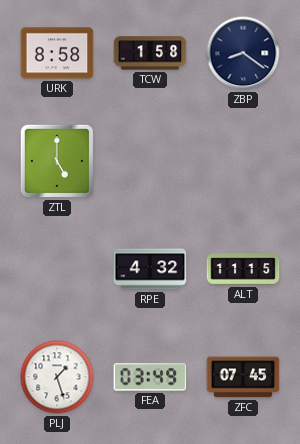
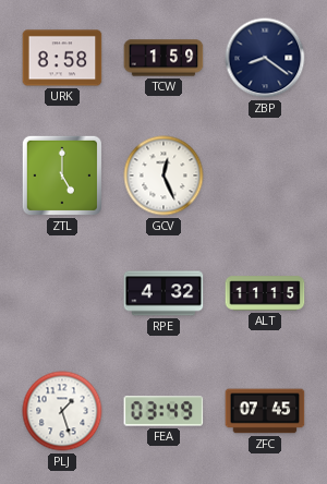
TCW: 1:58 -> 1:59
GCV: none -> 12:26
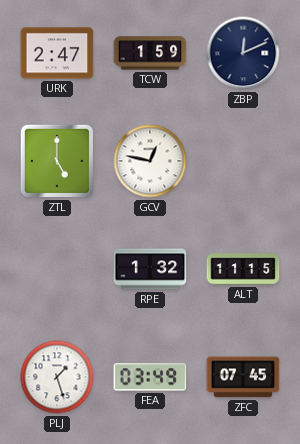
URK: 8:58 -> 2:47
ZBP: 8:21 -> 12:11
GCV: 12:26 -> 12:47
RPE: 4:32 -> 1:32
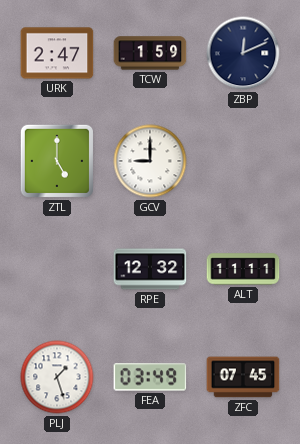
GCV: 12:47 -> 9:00
RPE: 1:32 -> 12:32
ALT: 11:15 -> 11:11
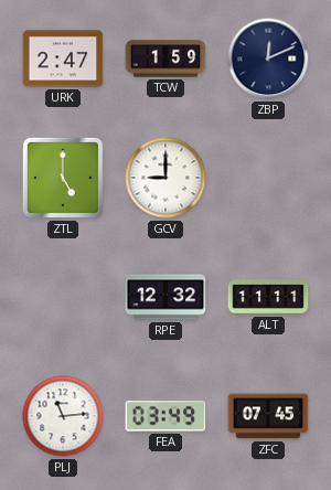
PLJ: 1:27 -> 11:14
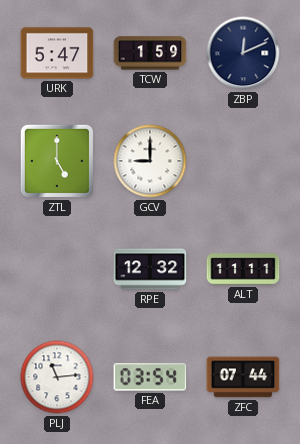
URK: 2:47 -> 5:47
FEA: 03:49 -> 03:54
ZFC: 07:45 -> 07:44
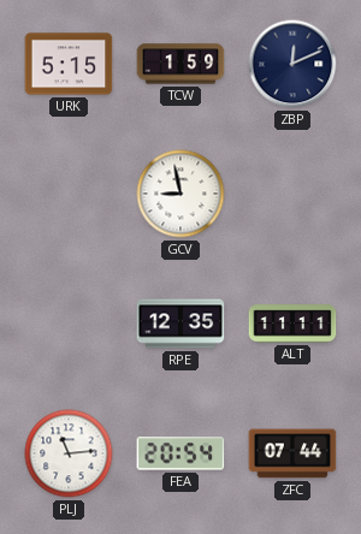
URK: 5:47 -> 5:15
ZTL: 5:00 -> none
GCV: 9:00 -> 8:58
RPE: 12:32 -> 12:35
FEA: 03:54 -> 20:54
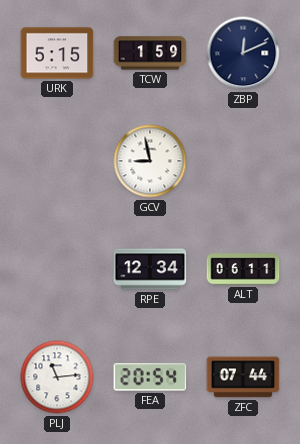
RPE: 12:35 -> 12:34
ALT: 11:11 -> 06:11
